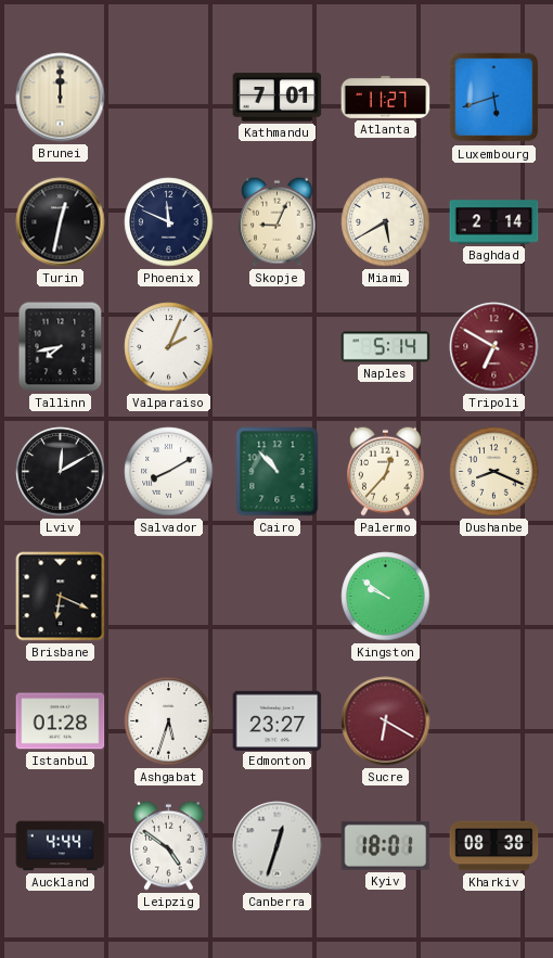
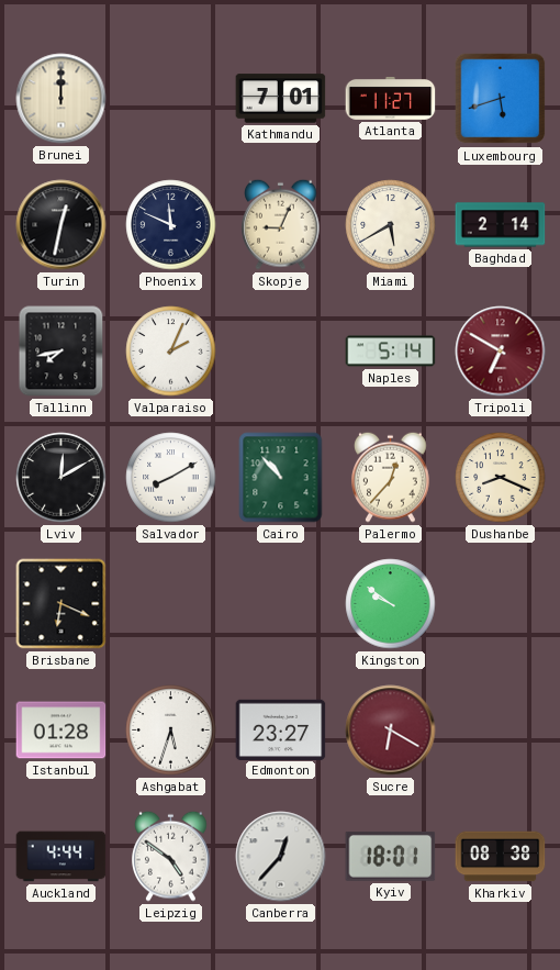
Canberra: 12:33 -> 12:37
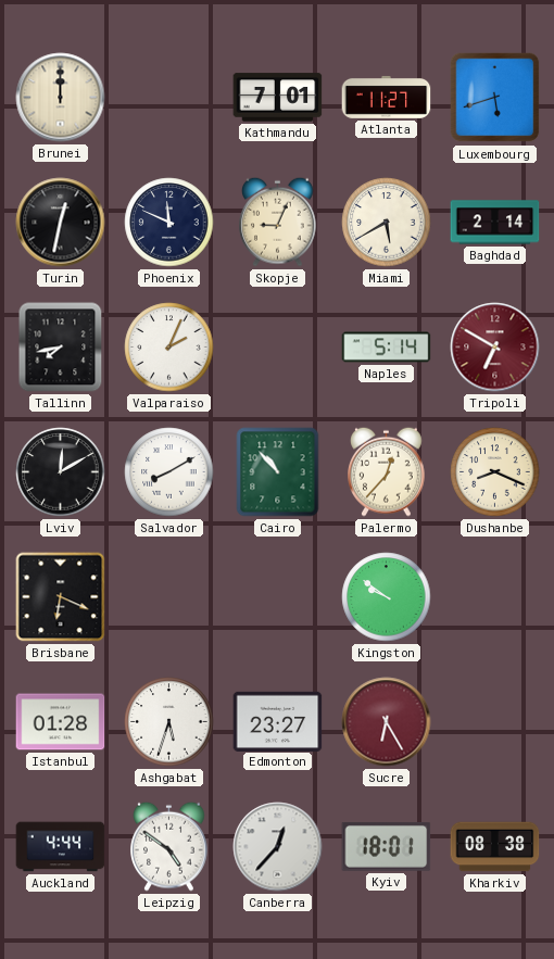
Sucre: 6:20 -> 6:25
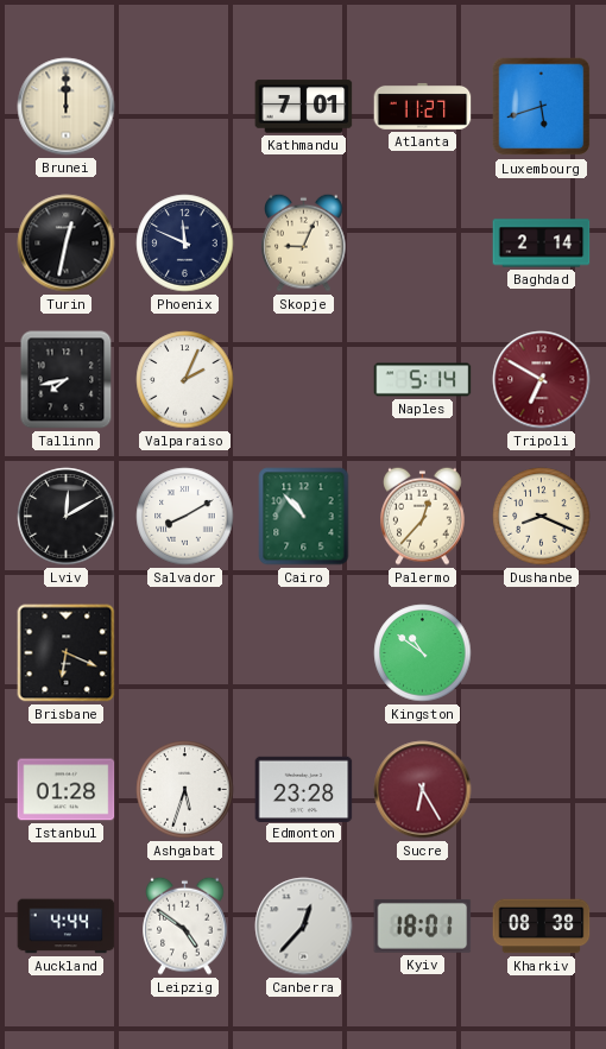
Miami: 5:40 -> none
Kingston: 9:51 -> 10:51
Edmonton: 23:27 -> 23:28
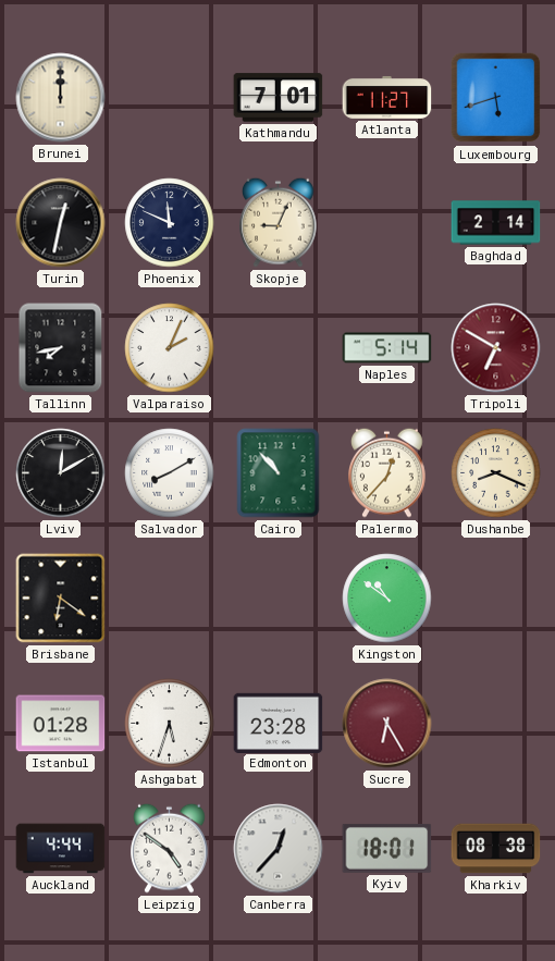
Brisbane: 6:19 -> 6:21
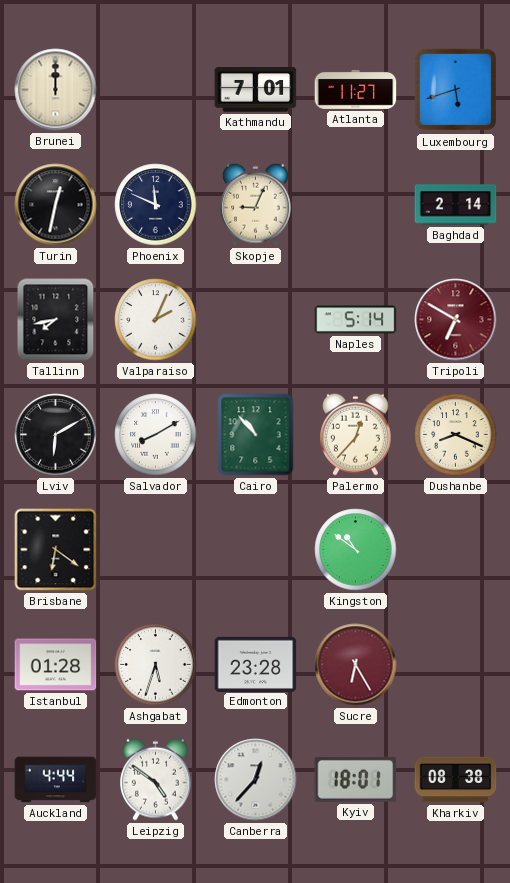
Lviv: 12:10 -> 6:10
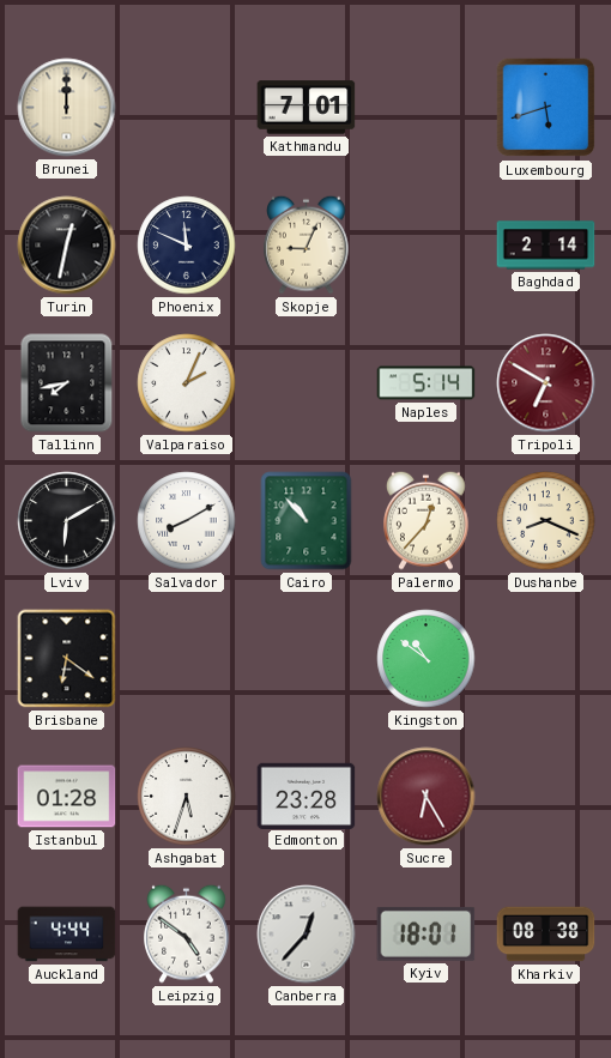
Atlanta: 11:27 -> none
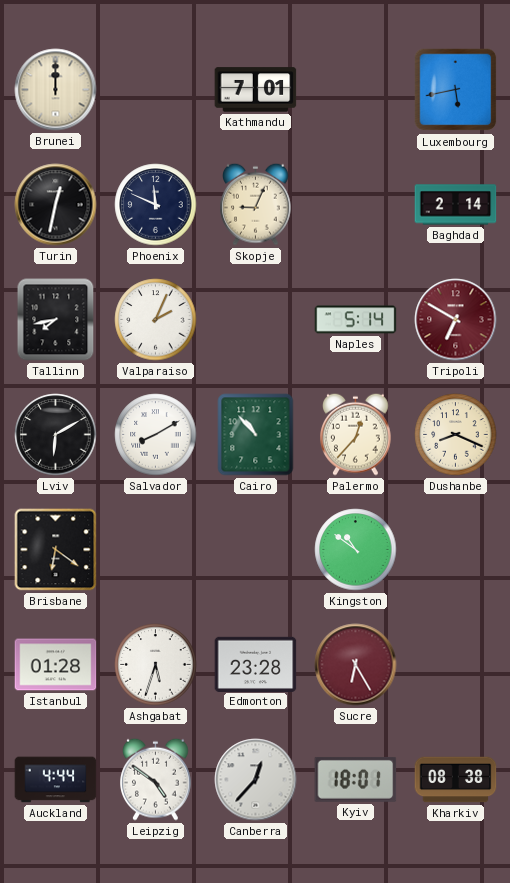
Luxembourg: 5:42 -> 5:43
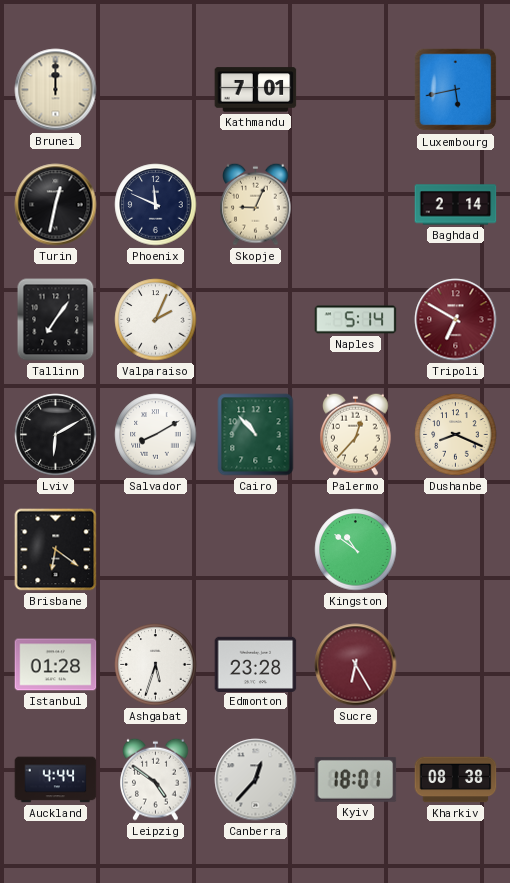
Tallinn: 7:43 -> 7:06
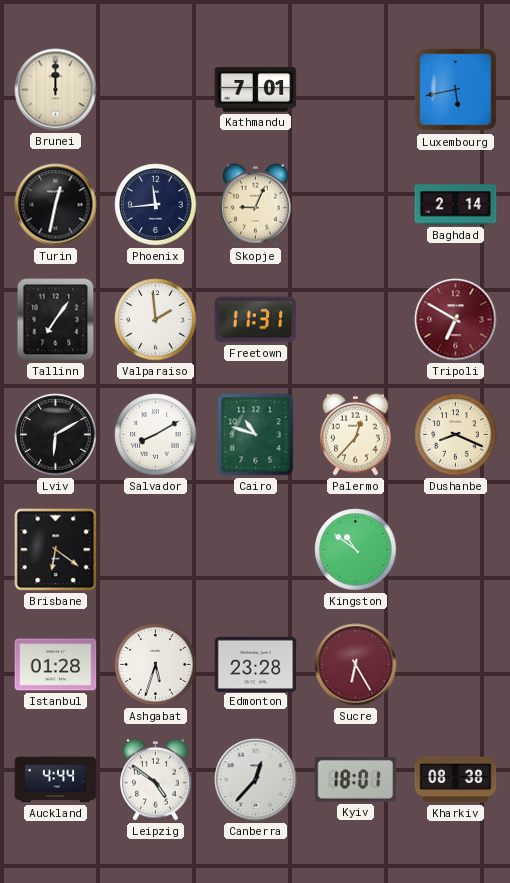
Phoenix: 11:49 -> 11:44
Valparaiso: 2:04 -> 1:59
Freetown: none -> 11:31
Naples: 5:14 -> none
Cairo: 10:53 -> 10:48
